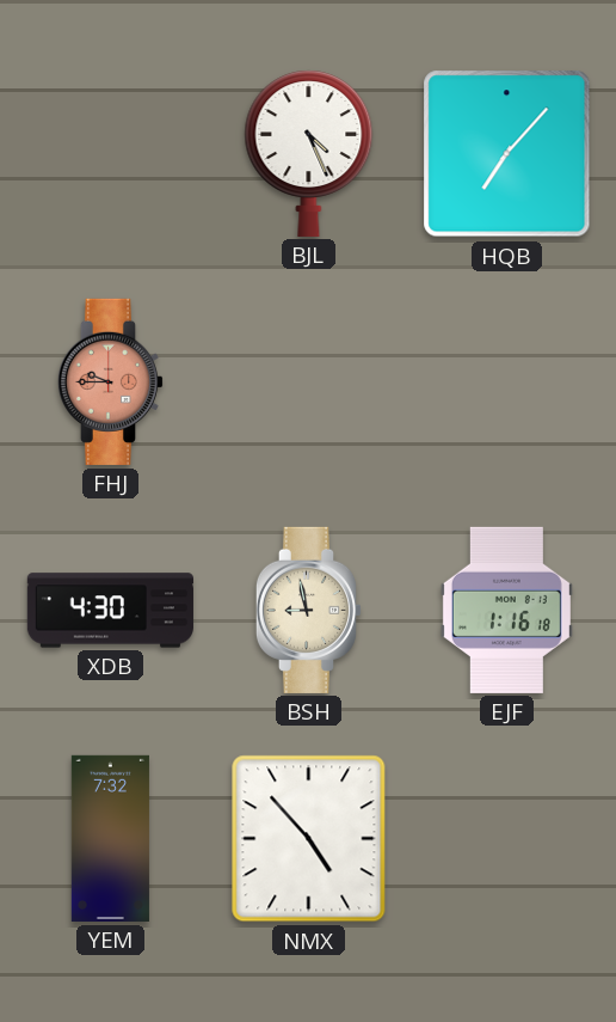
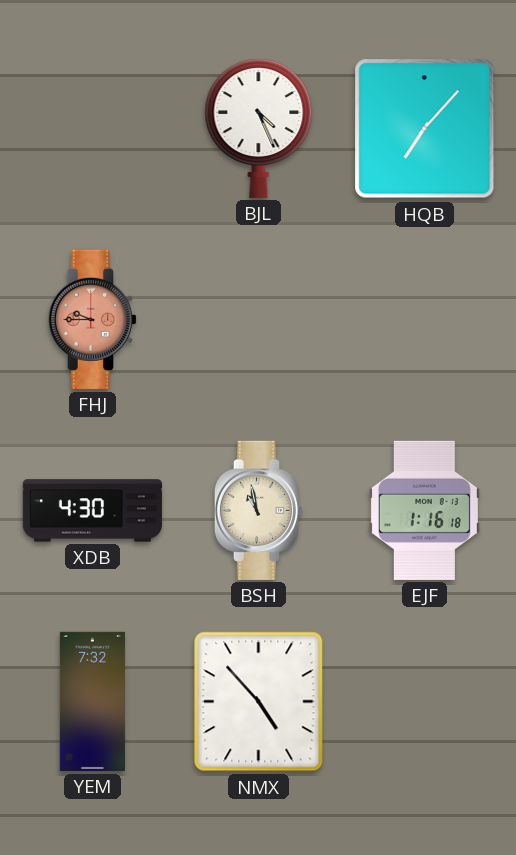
BSH: 8:58 -> 10:58
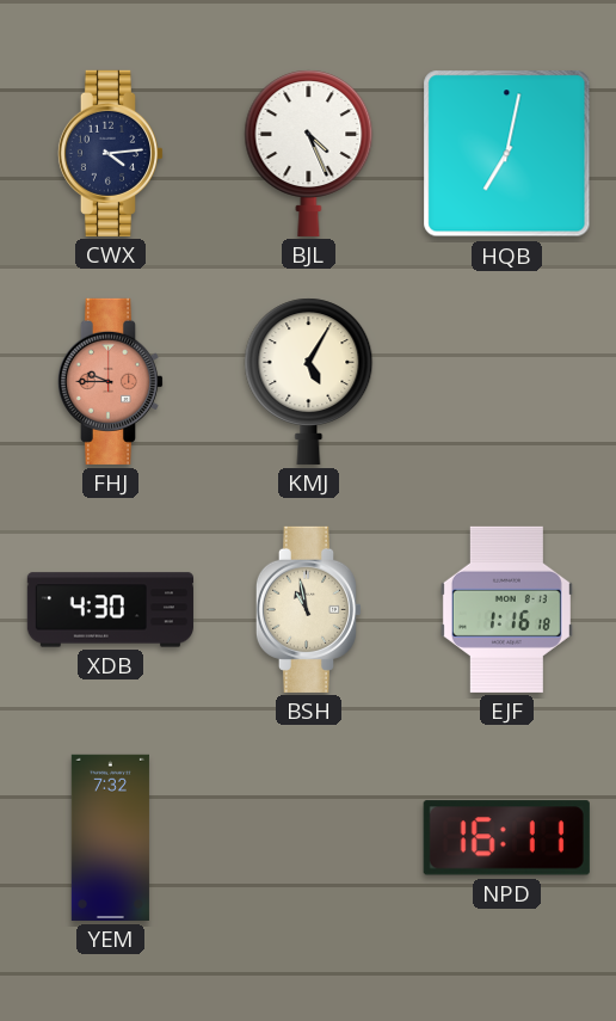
CWX: none -> 4:14
HQB: 7:07 -> 7:02
KMJ: none -> 5:05
NMX: 4:53 -> none
NPD: none -> 16:11
